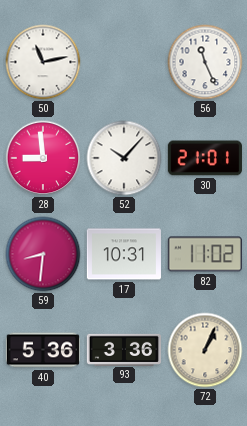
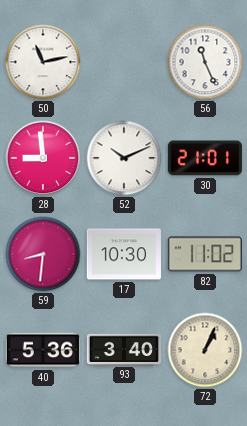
52: 10:07 -> 10:11
17: 10:31 -> 10:30
93: 3:36 -> 3:40
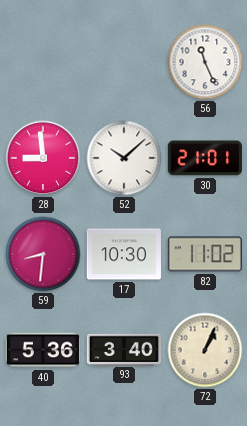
50: 11:13 -> none
52: 10:11 -> 10:08
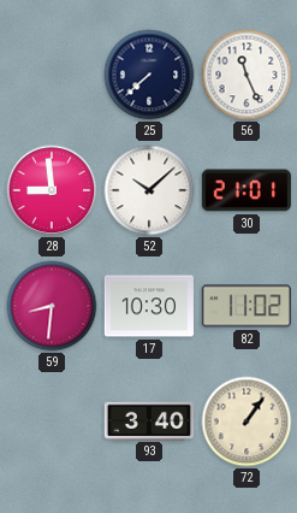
25: none -> 7:38
40: 5:36 -> none
72: 1:04 -> 1:06
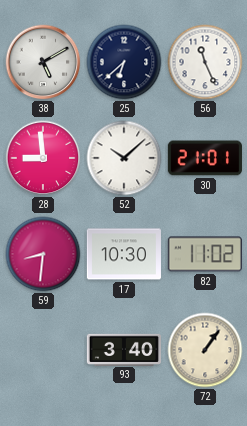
38: none -> 5:10
25: 7:38 -> 6:38
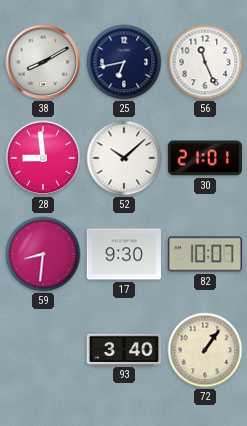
38: 5:10 -> 8:10
25: 6:38 -> 6:43
17: 10:30 -> 9:30
82: 11:02 -> 10:07
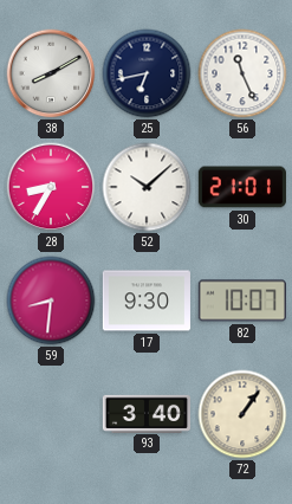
28: 8:59 -> 8:35
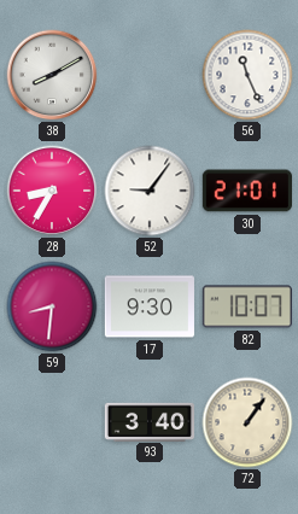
25: 6:43 -> none
52: 10:08 -> 9:06
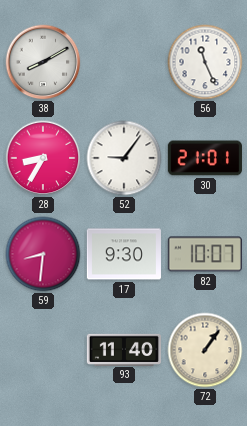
93: 3:40 -> 11:40
